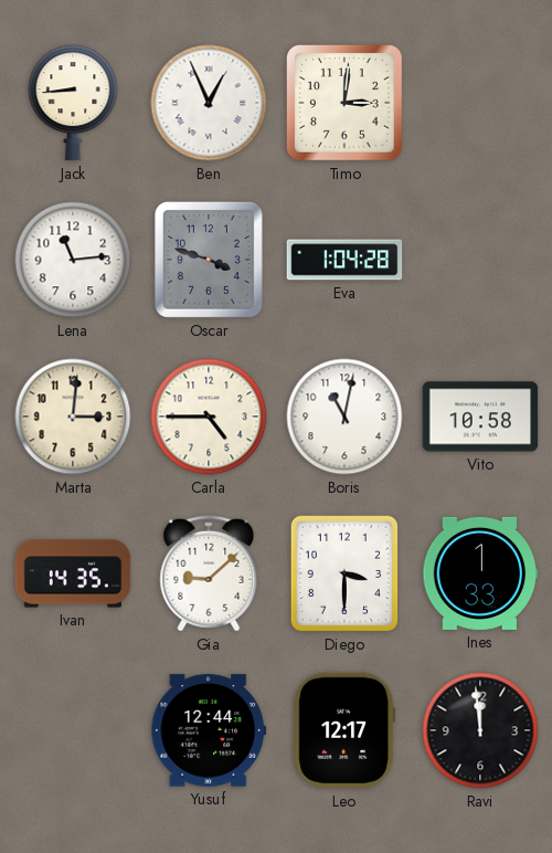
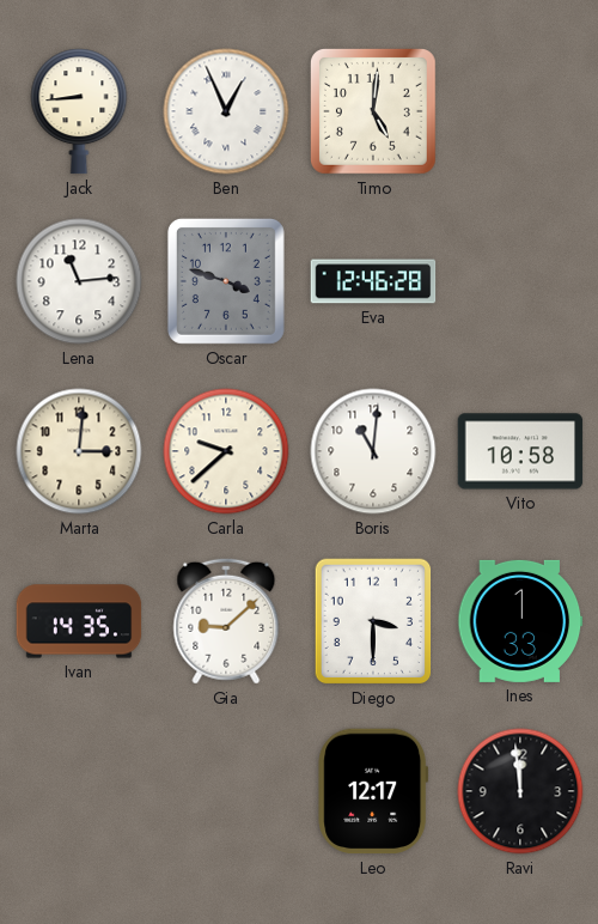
Timo: 3:01 -> 5:01
Eva: 1:04 -> 12:46
Carla: 4:45 -> 9:38
Boris: 11:02 -> 11:01
Yusuf: 12:44 -> none
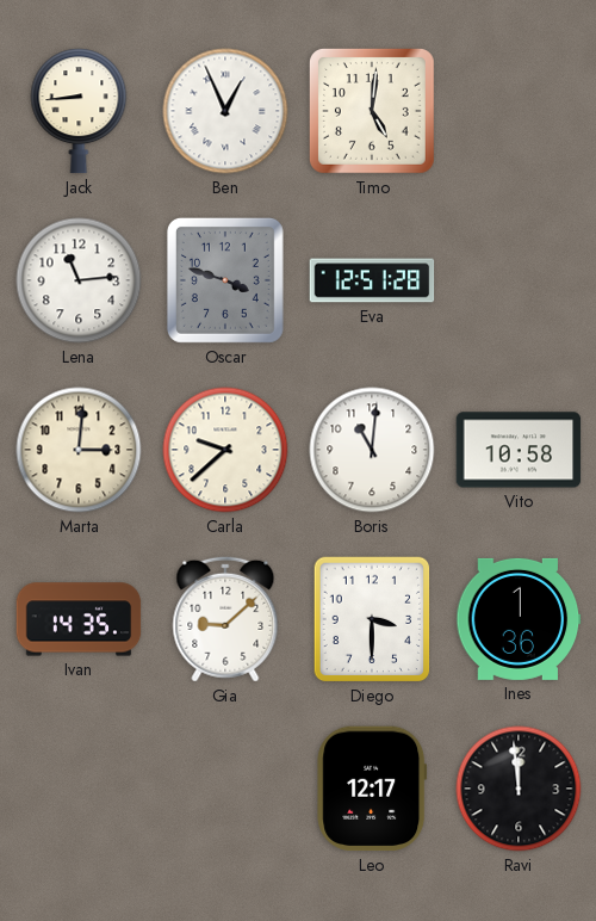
Eva: 12:46 -> 12:51
Ines: 1:33 -> 1:36
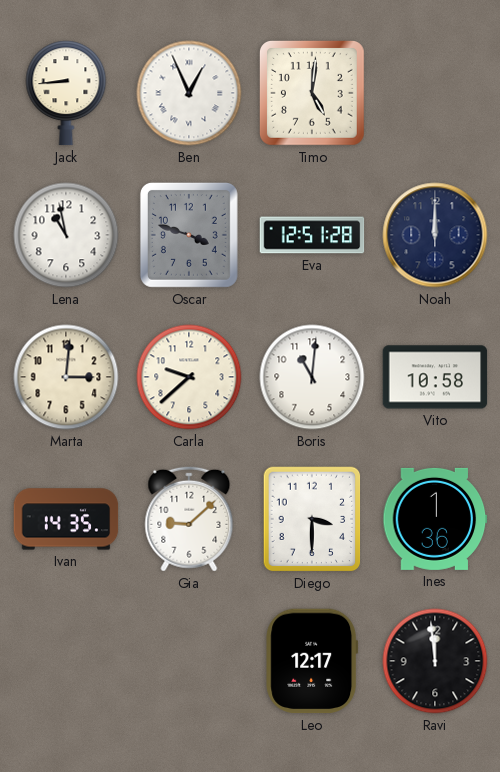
Lena: 11:14 -> 10:58
Noah: none -> 12:00
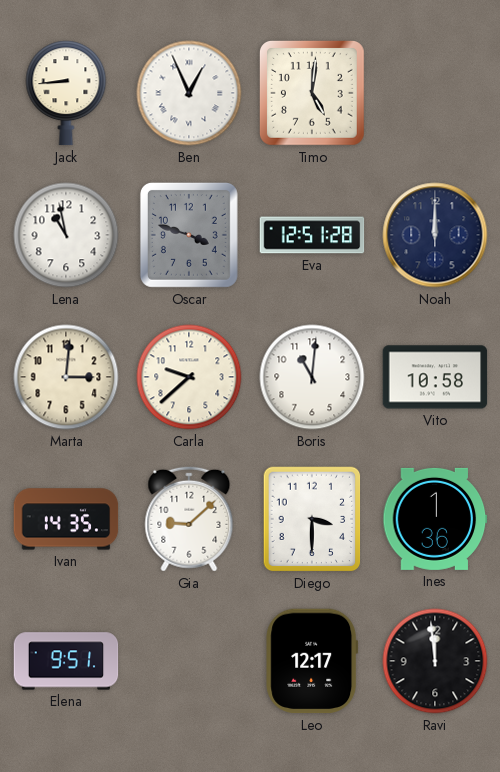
Elena: none -> 9:51
